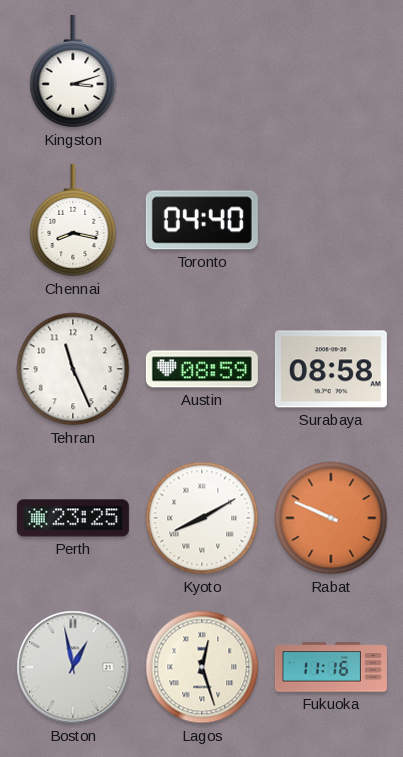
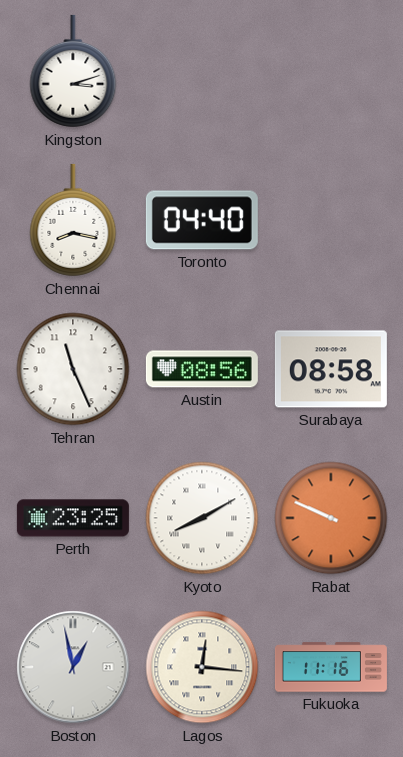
Austin: 08:59 -> 08:56
Lagos: 12:27 -> 12:16
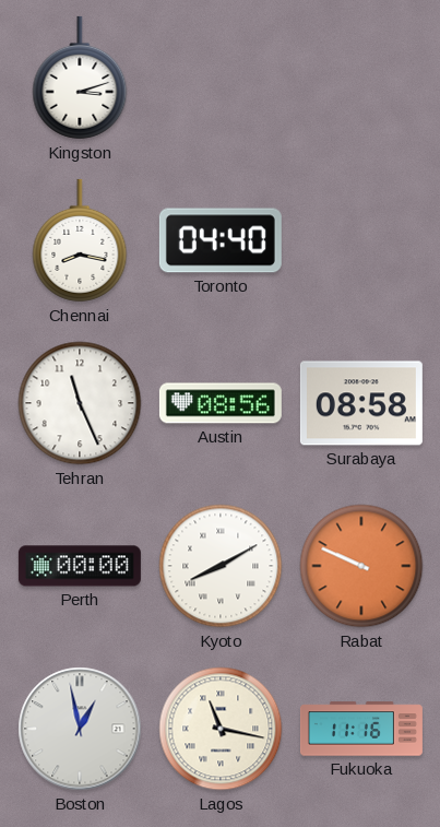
Perth: 23:25 -> 00:00
Lagos: 12:16 -> 11:17
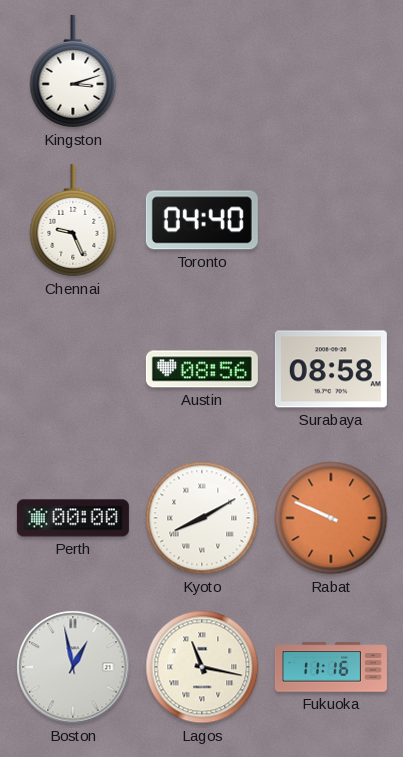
Chennai: 8:17 -> 9:26
Tehran: 11:26 -> none
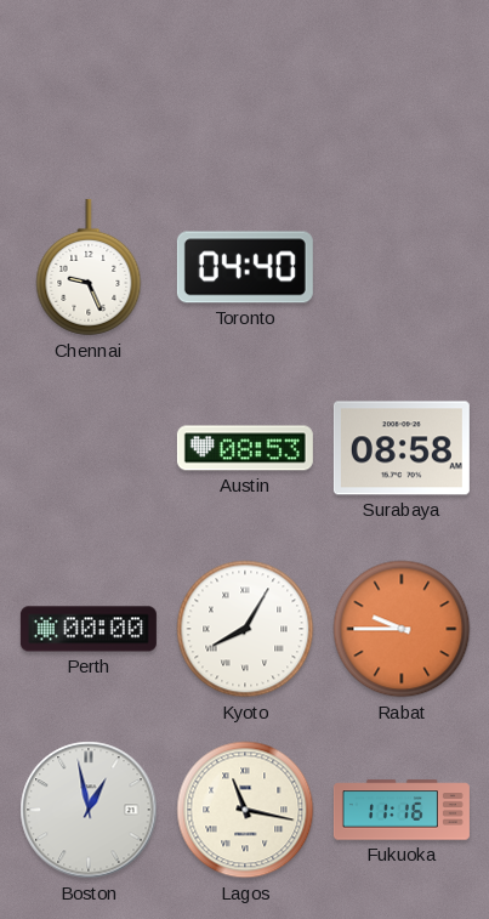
Kingston: 3:12 -> none
Austin: 08:56 -> 08:53
Kyoto: 8:10 -> 8:05
Rabat: 9:49 -> 9:45
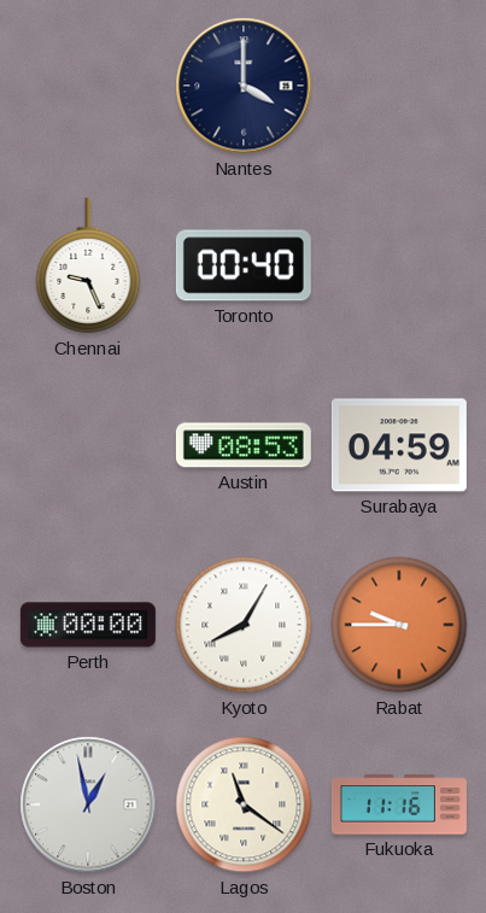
Nantes: none -> 4:00
Toronto: 04:40 -> 00:40
Surabaya: 08:58 -> 04:59
Lagos: 11:17 -> 11:21
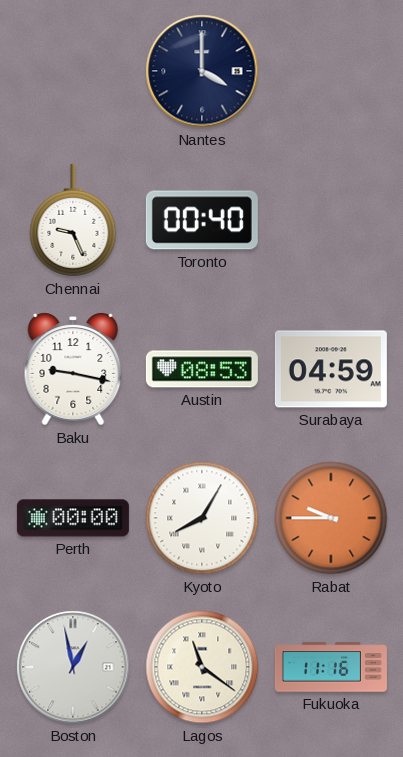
Baku: none -> 9:17
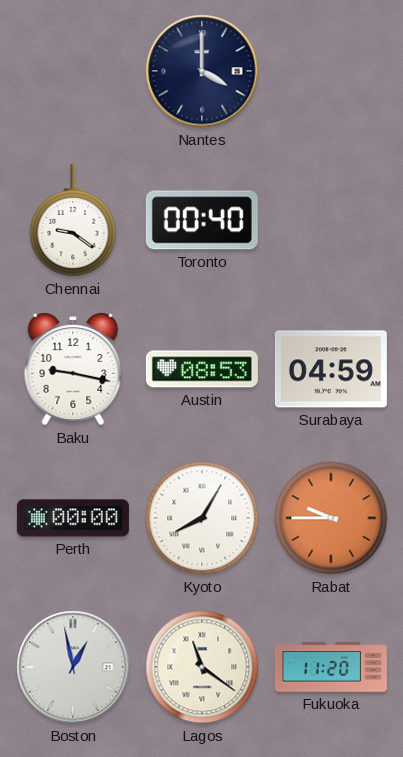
Chennai: 9:26 -> 9:21
Fukuoka: 11:16 -> 11:20
